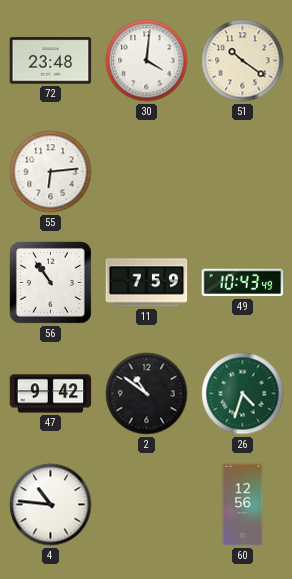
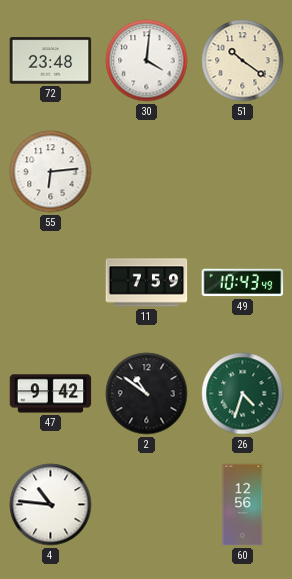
56: 10:54 -> none
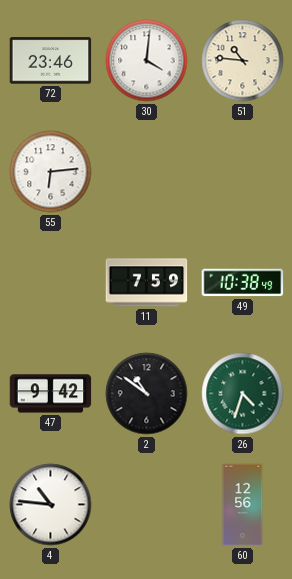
72: 23:48 -> 23:46
51: 10:21 -> 10:46
49: 10:43 -> 10:38
